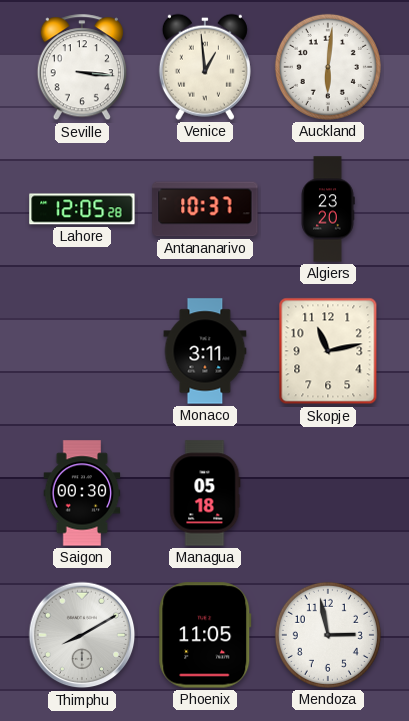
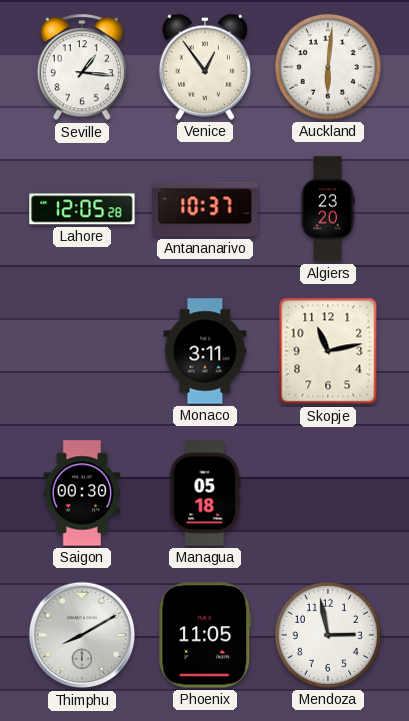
Seville: 3:16 -> 1:16
Venice: 12:59 -> 12:54
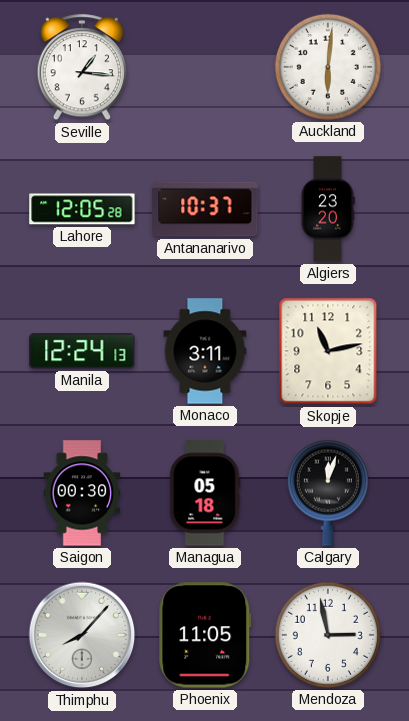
Venice: 12:54 -> none
Manila: none -> 12:24
Calgary: none -> 12:03
Thimphu: 8:10 -> 8:07
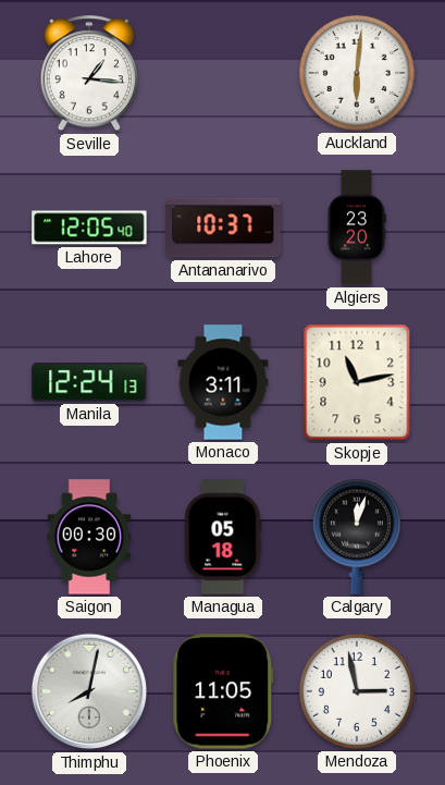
Lahore: 12:05:28 -> 12:05:40
Thimphu: 8:07 -> 8:02
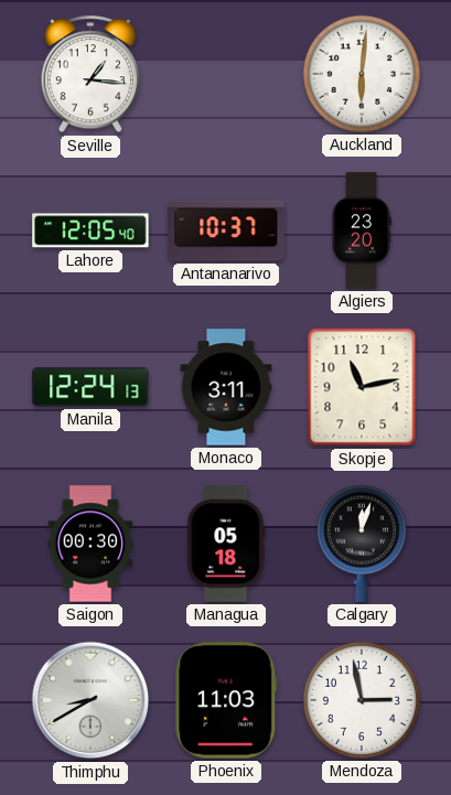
Thimphu: 8:02 -> 8:40
Phoenix: 11:05 -> 11:03
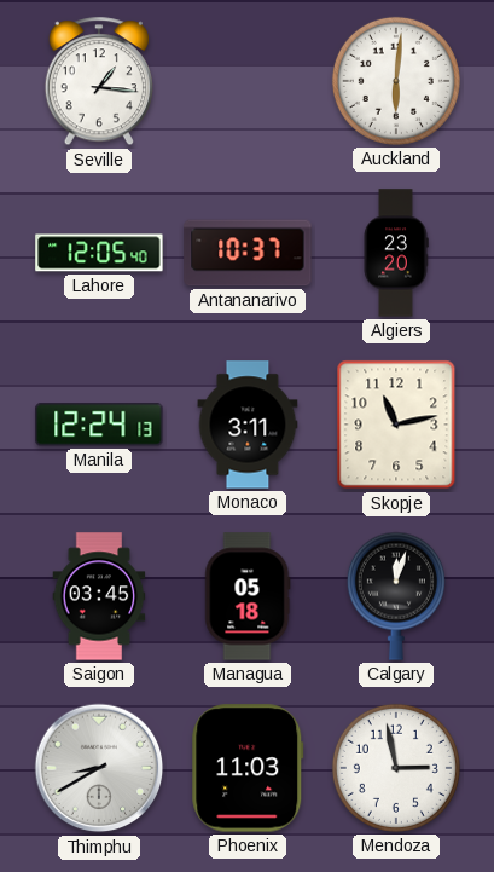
Saigon: 00:30 -> 03:45
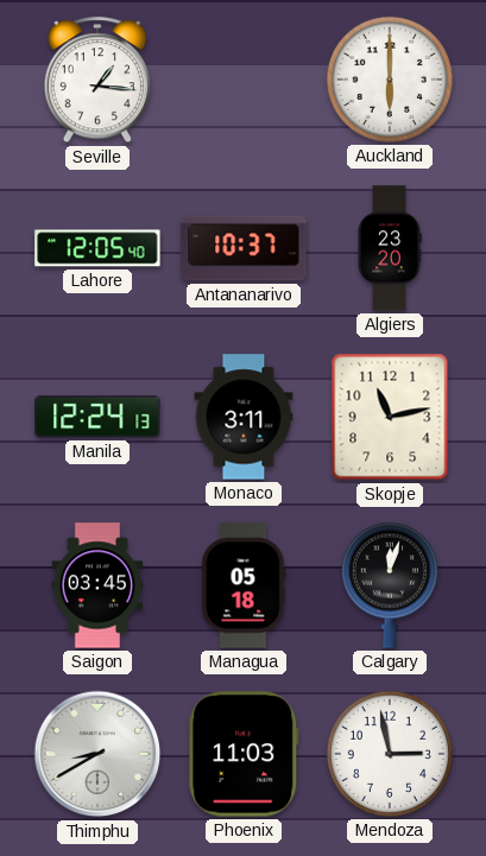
Auckland: 6:01 -> 6:00
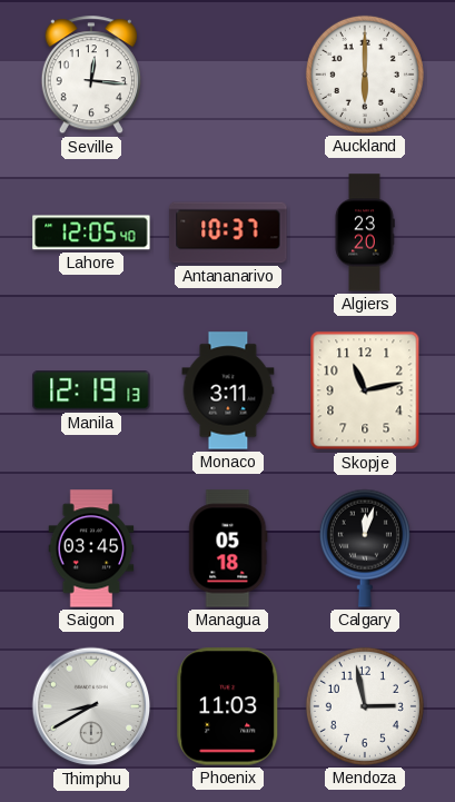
Seville: 1:16 -> 12:16
Manila: 12:24 -> 12:19
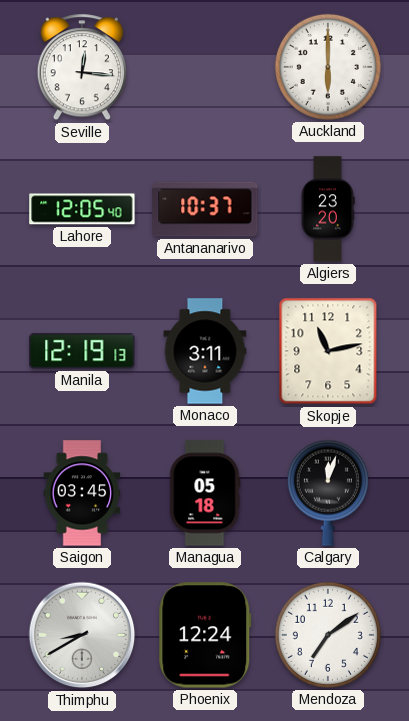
Phoenix: 11:03 -> 12:24
Mendoza: 2:58 -> 7:09
